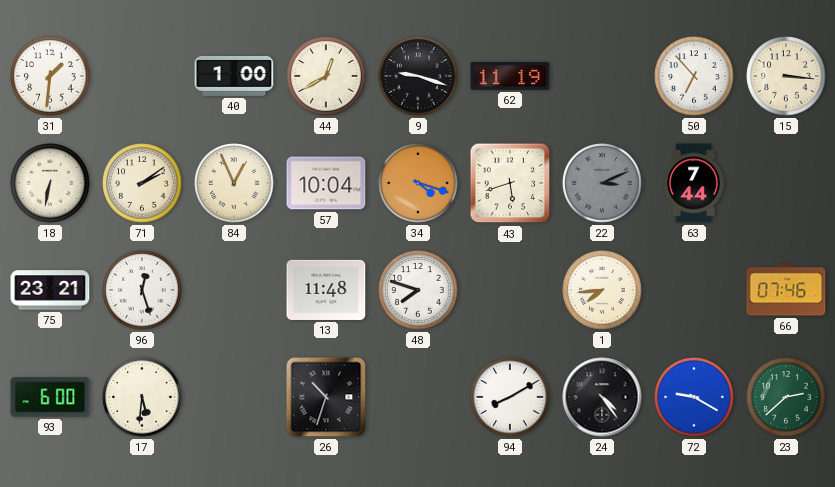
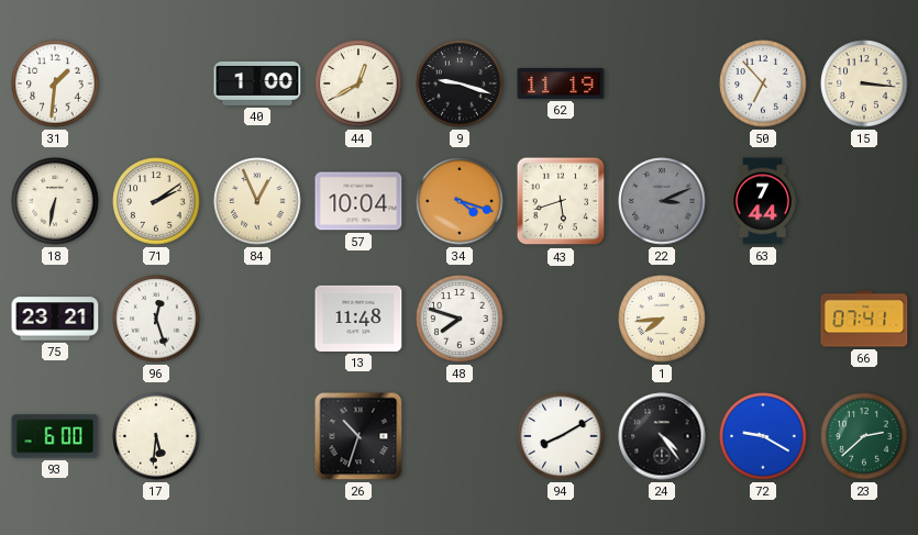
66: 07:46 -> 07:41
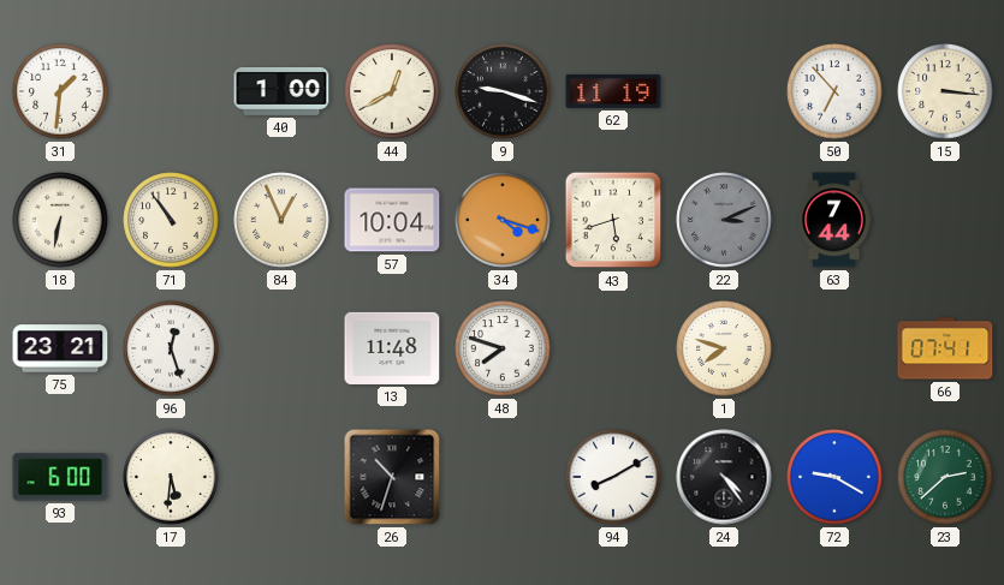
71: 2:09 -> 10:54
1: 7:44 -> 7:48
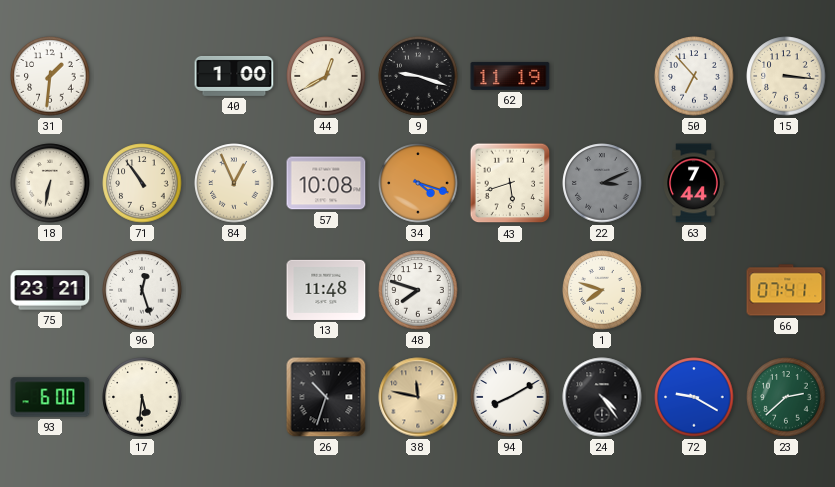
57: 10:04 -> 10:08
38: none -> 11:47
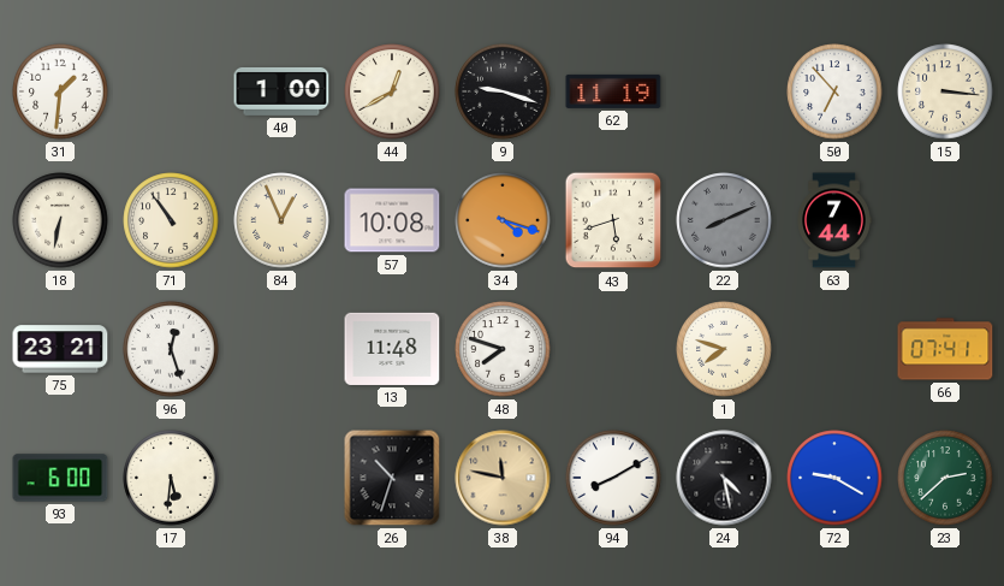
22: 3:11 -> 8:11
24: 4:24 -> 4:28
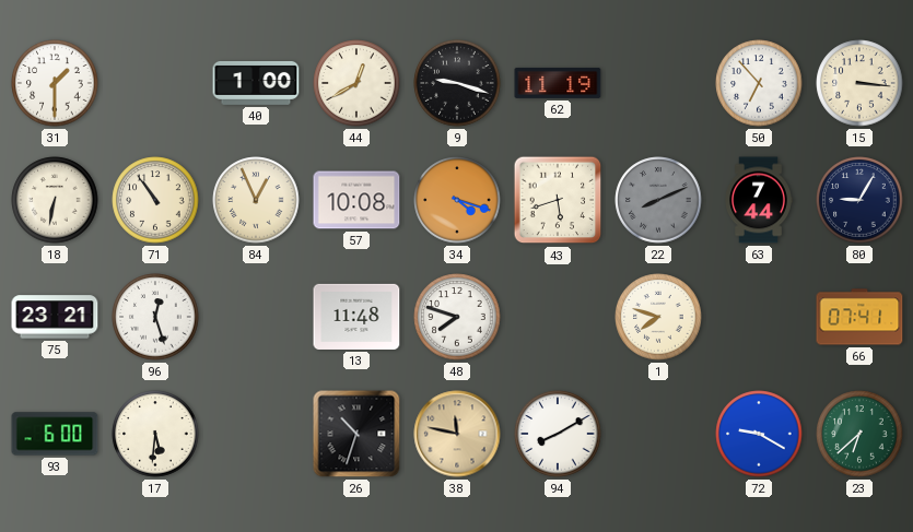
31: 1:31 -> 1:30
80: none -> 9:05
24: 4:28 -> none
23: 2:38 -> 6:38
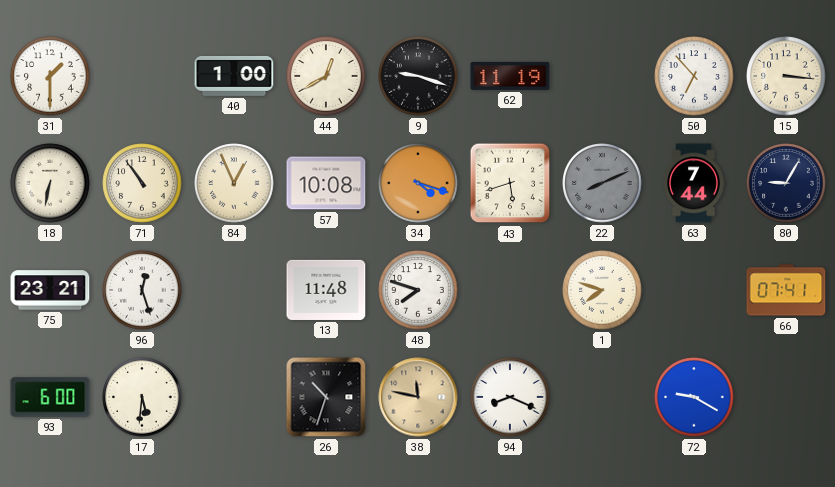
94: 8:10 -> 8:19
23: 6:38 -> none
